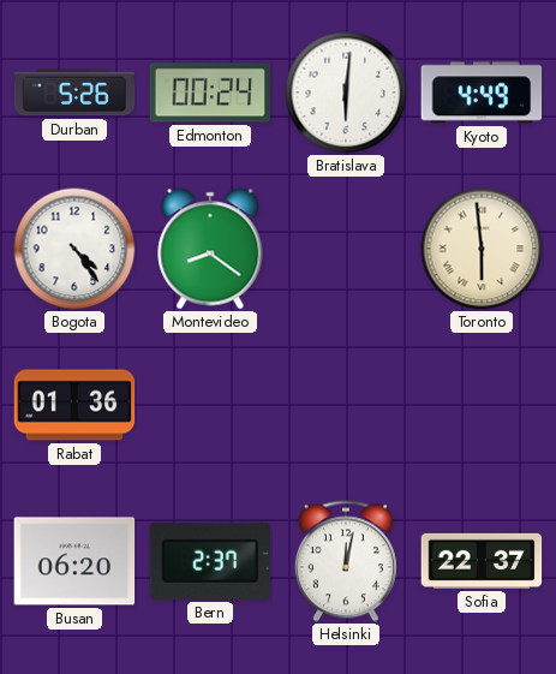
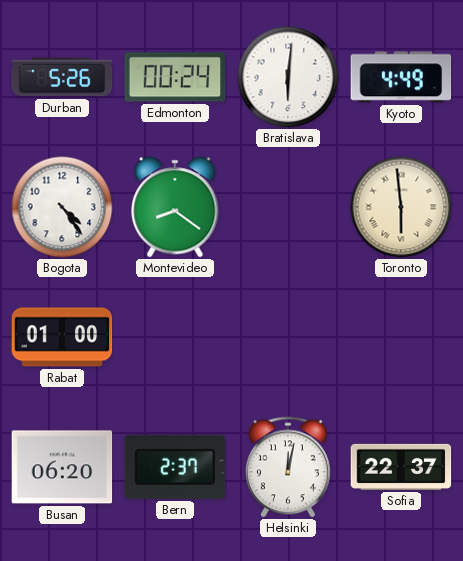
Rabat: 01:36 -> 01:00
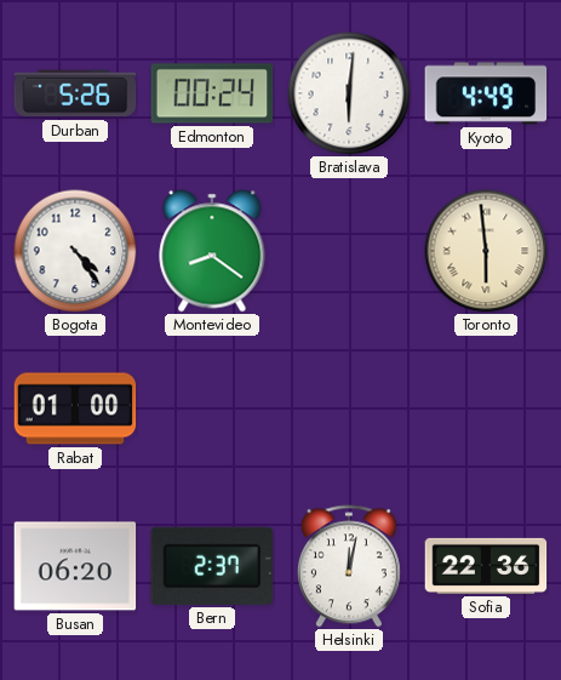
Sofia: 22:37 -> 22:36
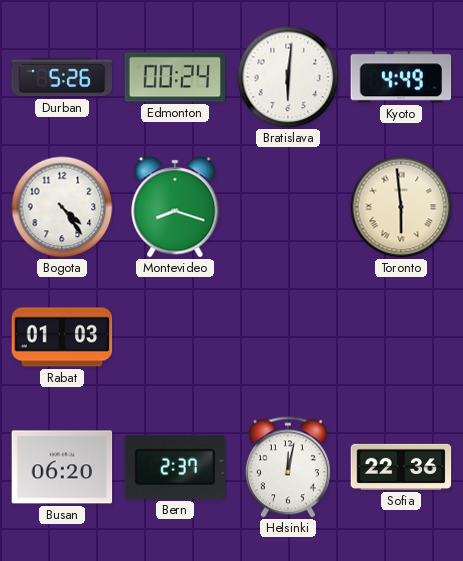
Montevideo: 8:21 -> 8:18
Rabat: 01:00 -> 01:03
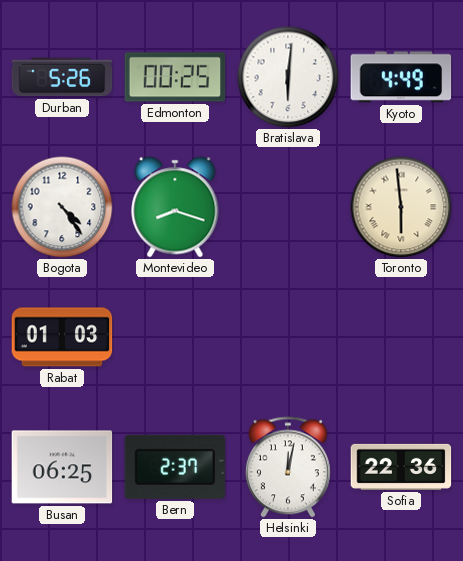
Edmonton: 00:24 -> 00:25
Busan: 06:20 -> 06:25
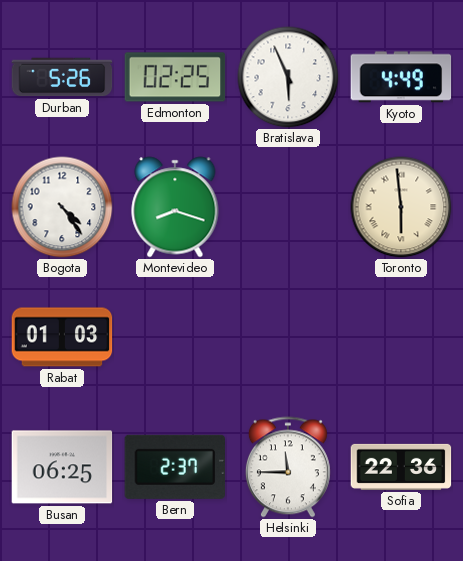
Edmonton: 00:25 -> 02:25
Bratislava: 6:01 -> 5:56
Helsinki: 12:02 -> 11:45
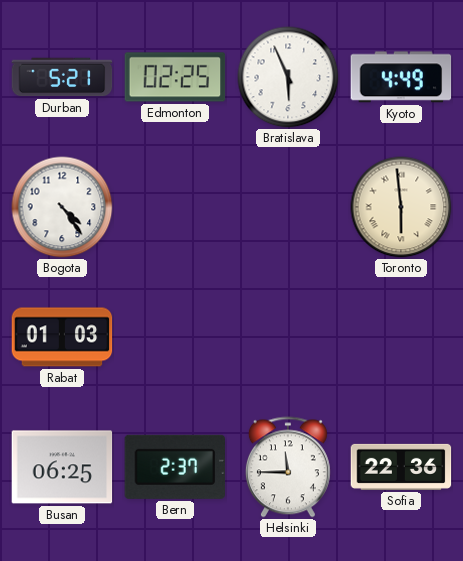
Durban: 5:26 -> 5:21
Montevideo: 8:18 -> none
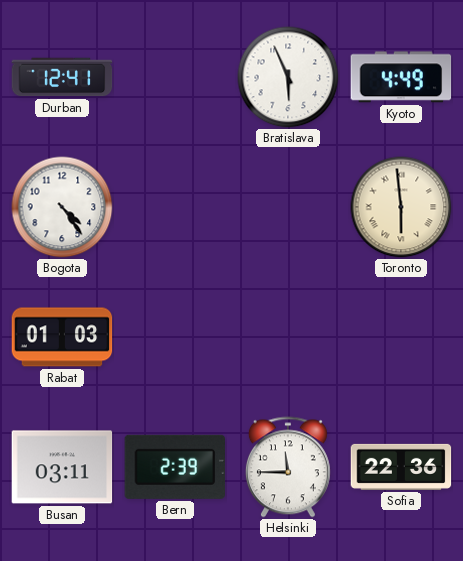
Durban: 5:21 -> 12:41
Edmonton: 02:25 -> none
Busan: 06:25 -> 03:11
Bern: 2:37 -> 2:39
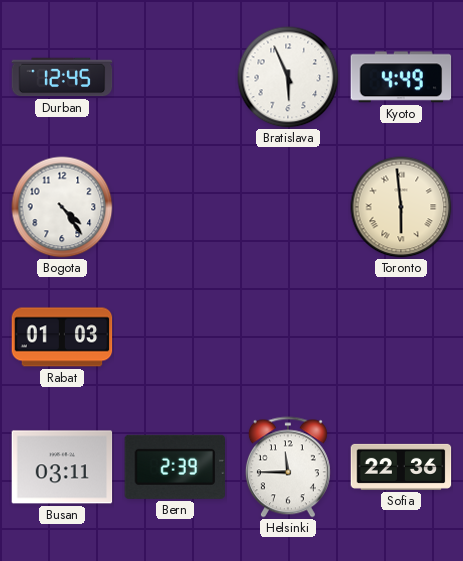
Durban: 12:41 -> 12:45
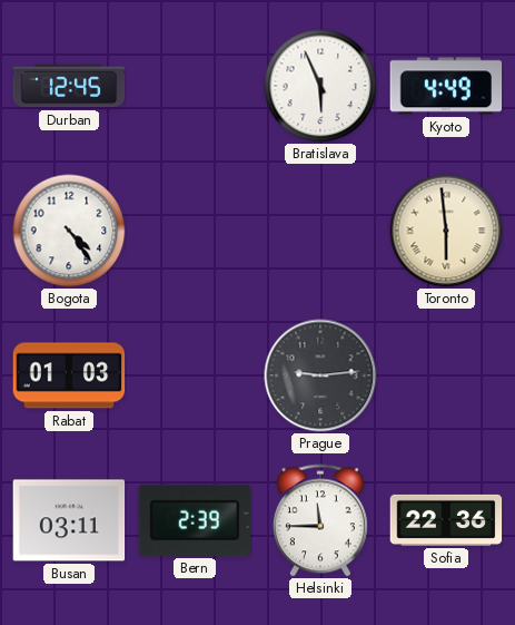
Prague: none -> 9:14
